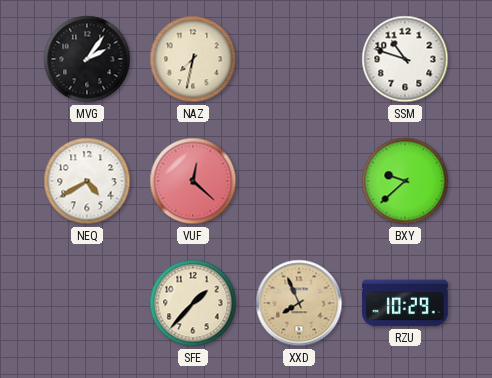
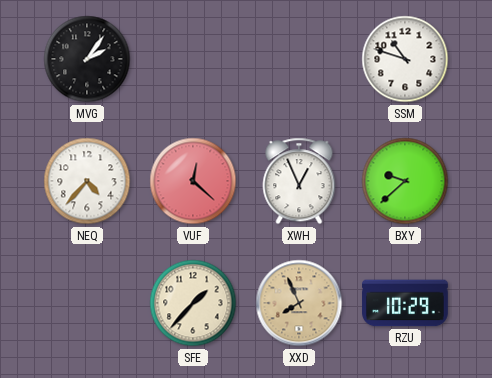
NAZ: 7:32 -> none
NEQ: 4:40 -> 4:37
XWH: none -> 12:56
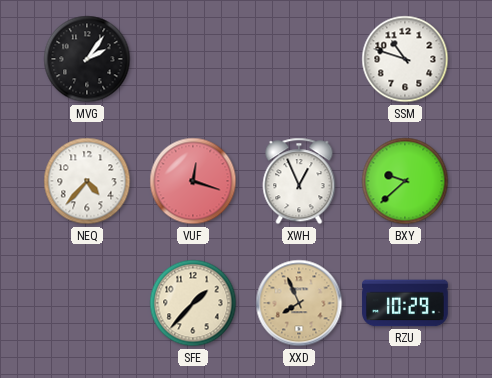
VUF: 12:22 -> 12:18
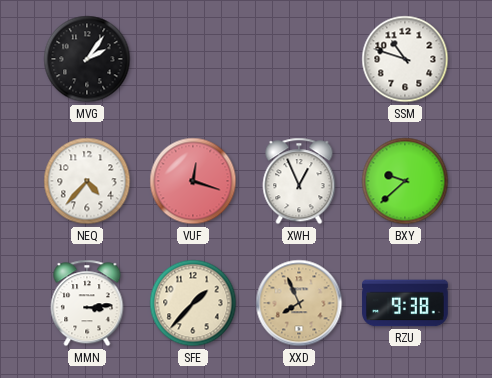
MMN: none -> 3:14
RZU: 10:29 -> 9:38
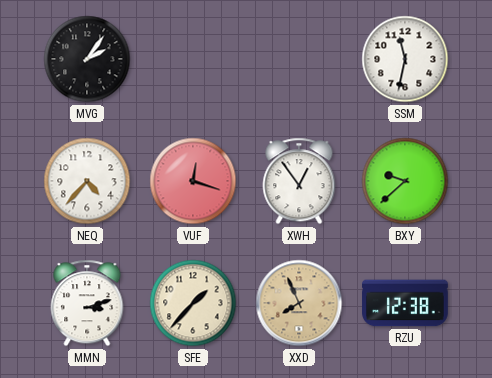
SSM: 10:48 -> 11:32
XWH: 12:56 -> 12:54
MMN: 3:14 -> 3:12
RZU: 9:38 -> 12:38
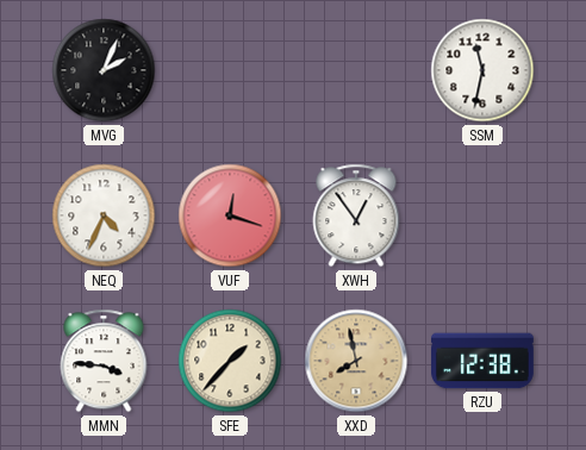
MVG: 2:06 -> 2:04
NEQ: 4:37 -> 4:34
BXY: 9:38 -> none
MMN: 3:12 -> 3:46
XXD: 7:56 -> 7:58
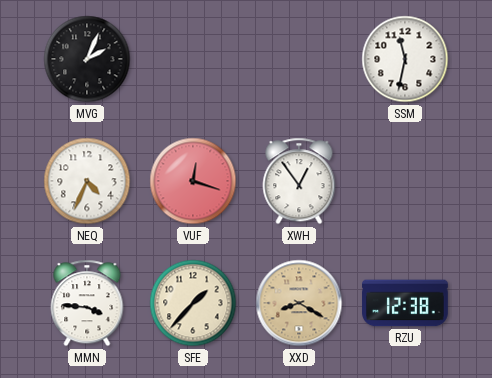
XXD: 7:58 -> 8:20
